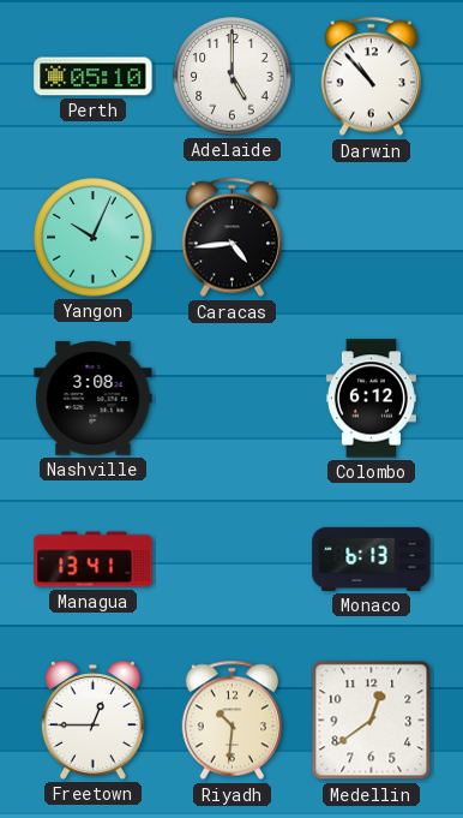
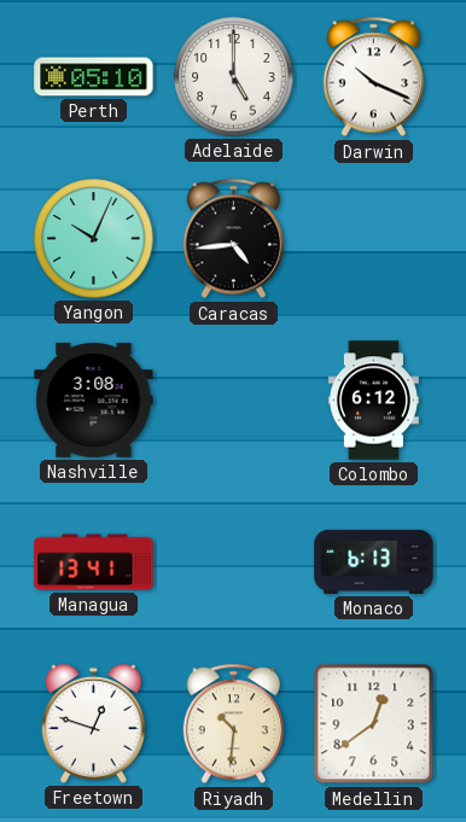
Darwin: 10:53 -> 10:19
Freetown: 12:45 -> 12:48
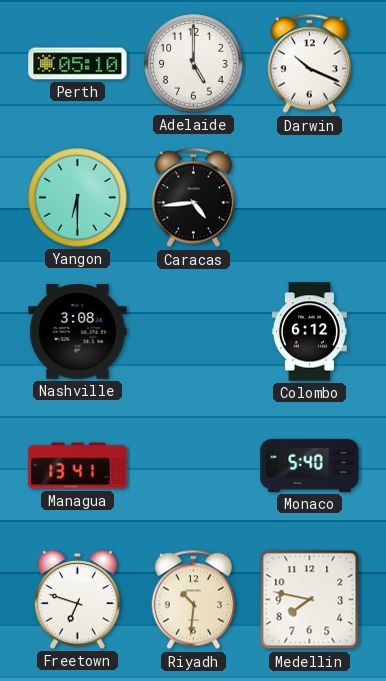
Yangon: 10:04 -> 6:30
Monaco: 6:13 -> 5:40
Freetown: 12:48 -> 6:48
Medellin: 12:39 -> 7:47
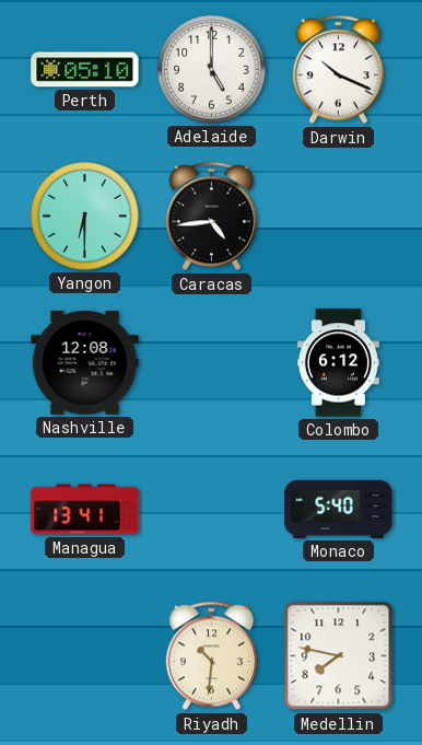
Nashville: 3:08 -> 12:08
Freetown: 6:48 -> none
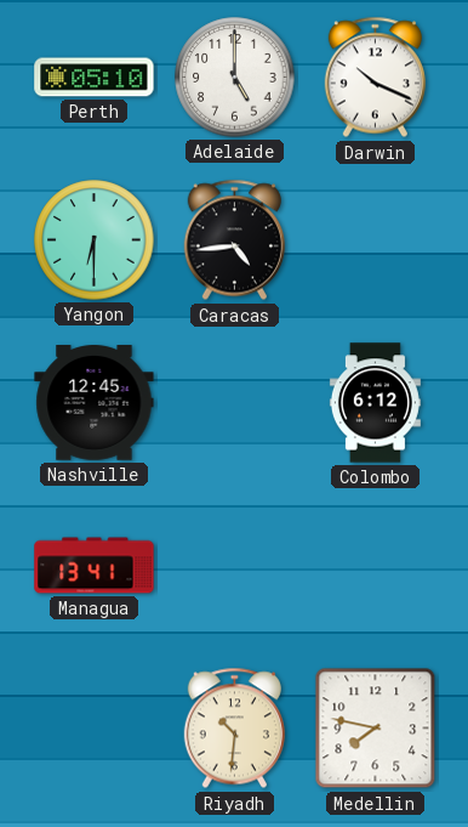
Nashville: 12:08 -> 12:45
Monaco: 5:40 -> none
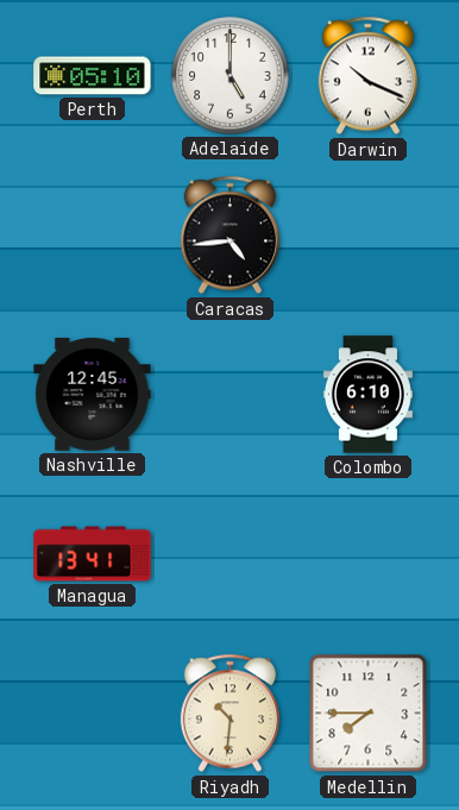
Yangon: 6:30 -> none
Colombo: 6:12 -> 6:10
Medellin: 7:47 -> 7:45
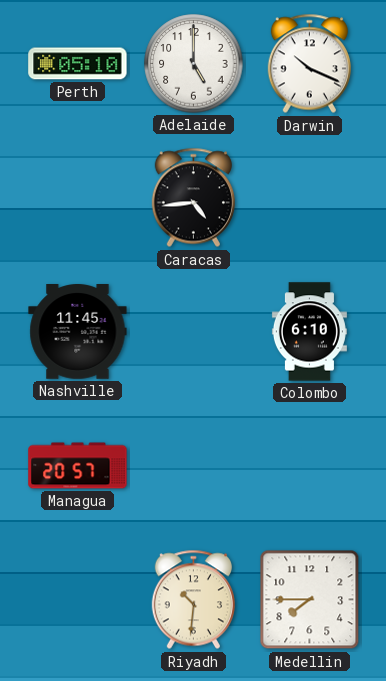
Nashville: 12:45 -> 11:45
Managua: 13:41 -> 20:57
